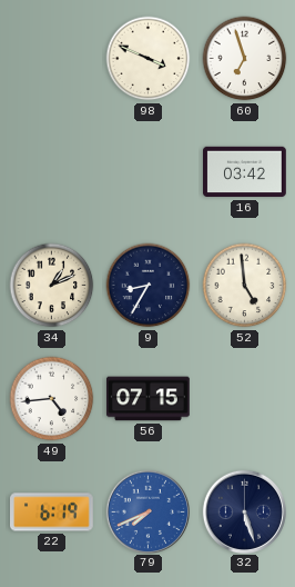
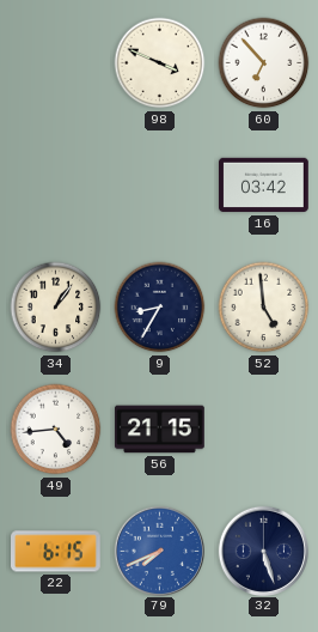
60: 6:57 -> 6:53
34: 1:11 -> 1:06
56: 07:15 -> 21:15
22: 6:19 -> 6:15
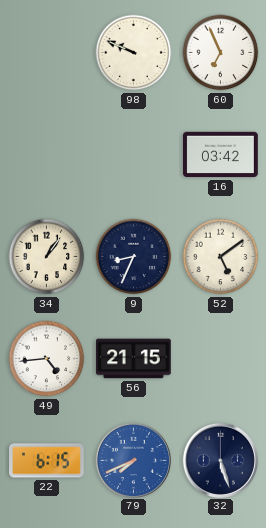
98: 3:49 -> 9:49
60: 6:53 -> 6:56
9: 8:35 -> 8:34
52: 4:59 -> 5:09
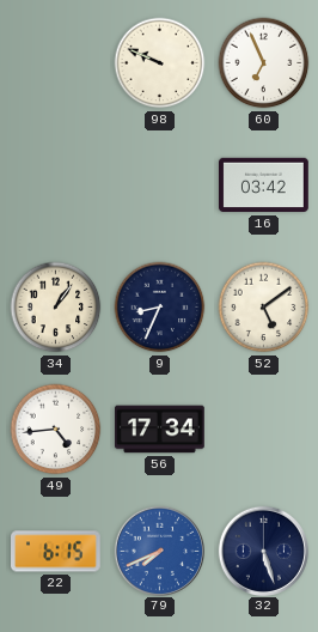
56: 21:15 -> 17:34
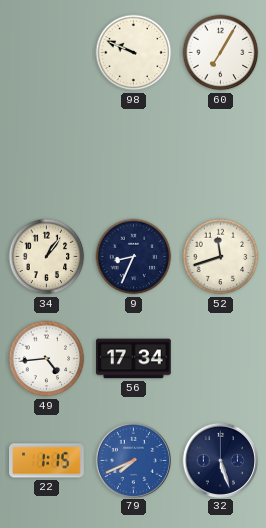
60: 6:56 -> 7:05
16: 03:42 -> none
52: 5:09 -> 11:42
22: 6:15 -> 1:15
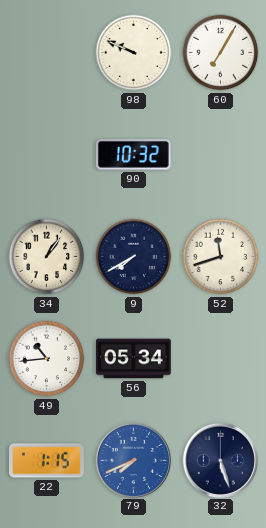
90: none -> 10:32
9: 8:34 -> 7:40
49: 4:44 -> 10:44
56: 17:34 -> 05:34
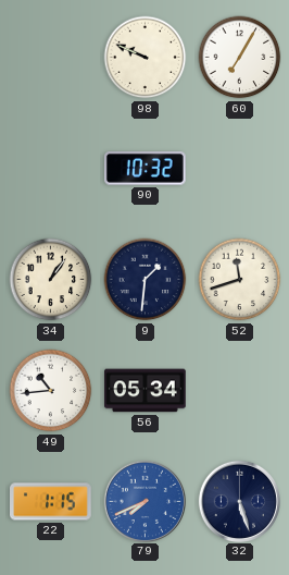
9: 7:40 -> 1:31
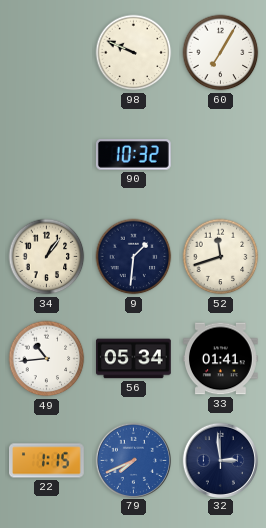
33: none -> 01:41
32: 5:27 -> 2:59
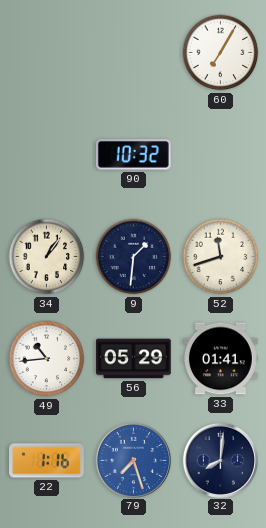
98: 9:49 -> none
56: 05:34 -> 05:29
22: 1:15 -> 1:16
79: 7:41 -> 7:27
32: 2:59 -> 8:01
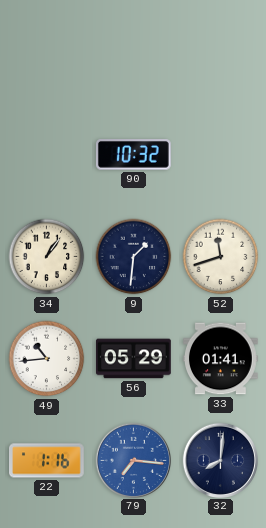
60: 7:05 -> none
79: 7:27 -> 7:16
